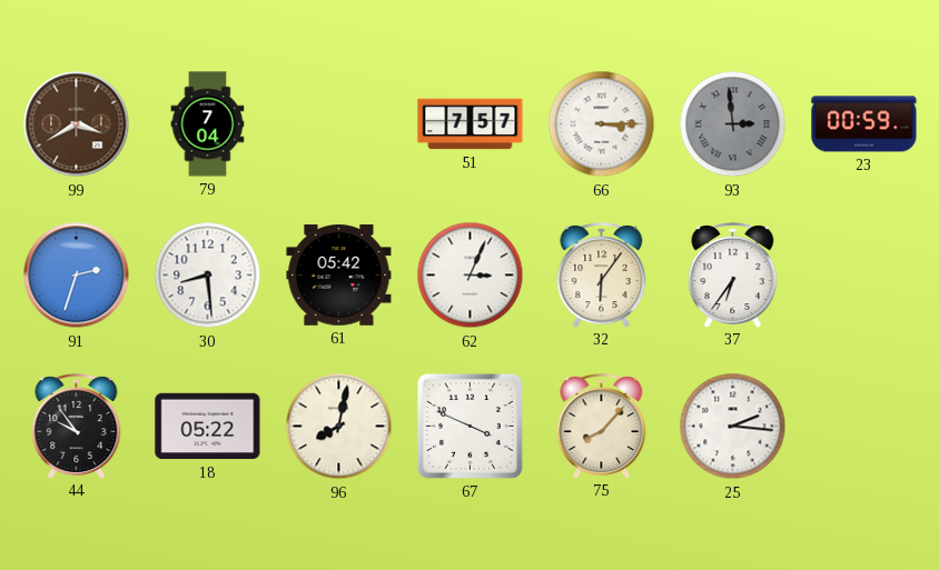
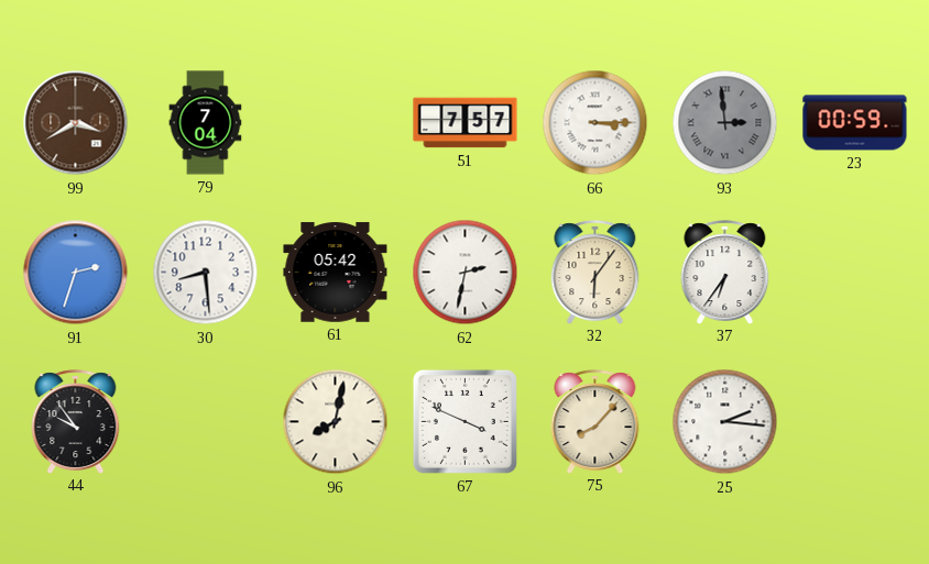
62: 3:04 -> 2:32
18: 05:22 -> none
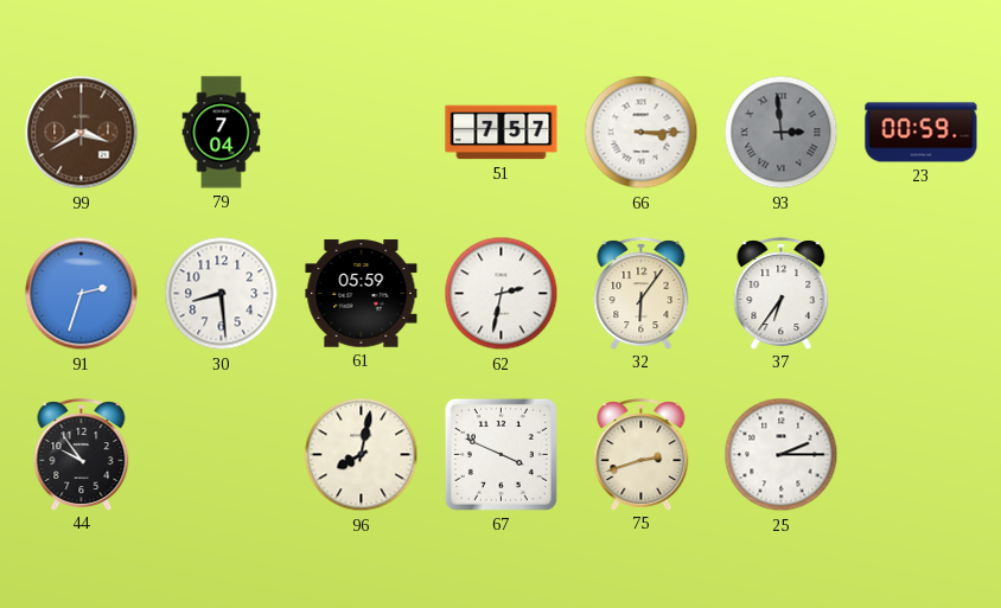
61: 05:42 -> 05:59
75: 8:07 -> 2:42
25: 2:16 -> 2:15
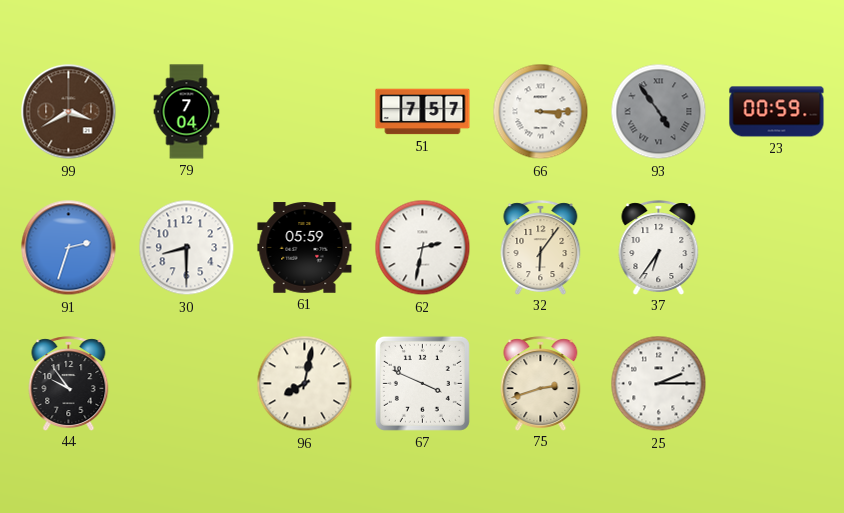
93: 2:59 -> 4:54
30: 8:29 -> 8:30
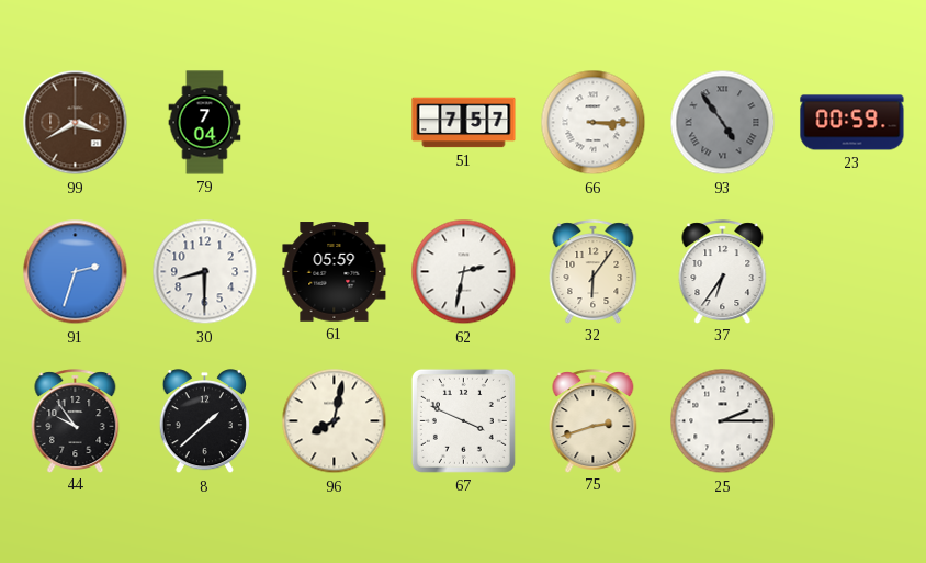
8: none -> 1:38
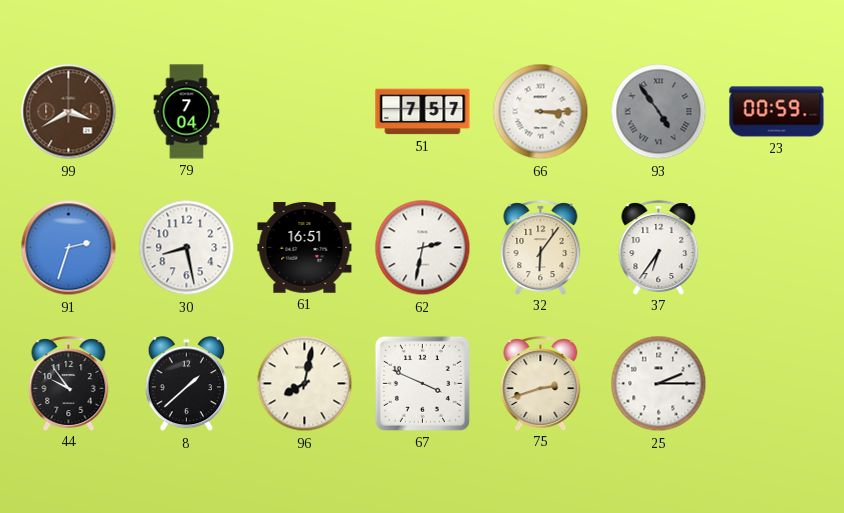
30: 8:30 -> 8:28
61: 05:59 -> 16:51
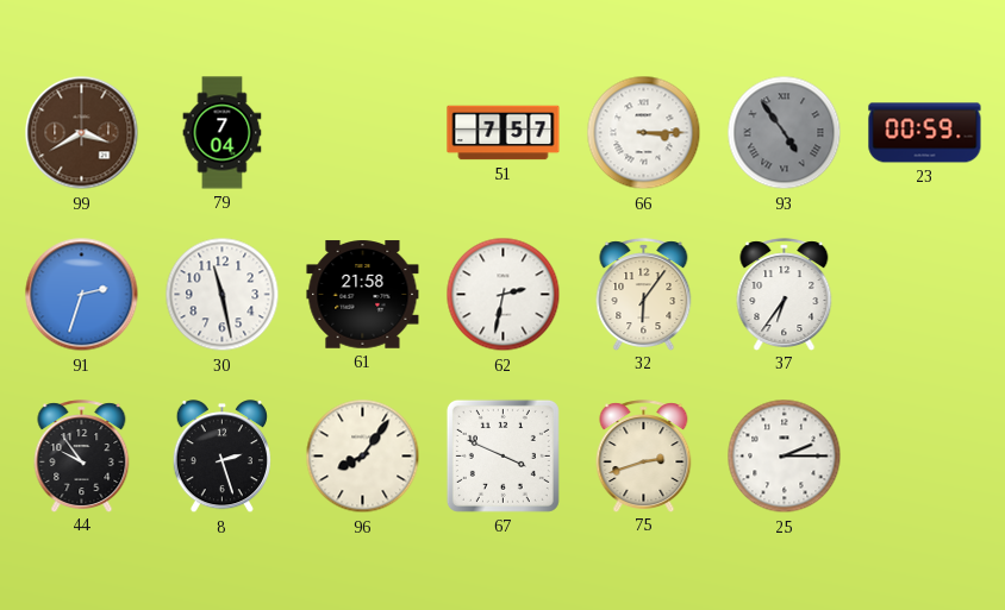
30: 8:28 -> 11:28
61: 16:51 -> 21:58
8: 1:38 -> 2:27
96: 8:02 -> 8:06
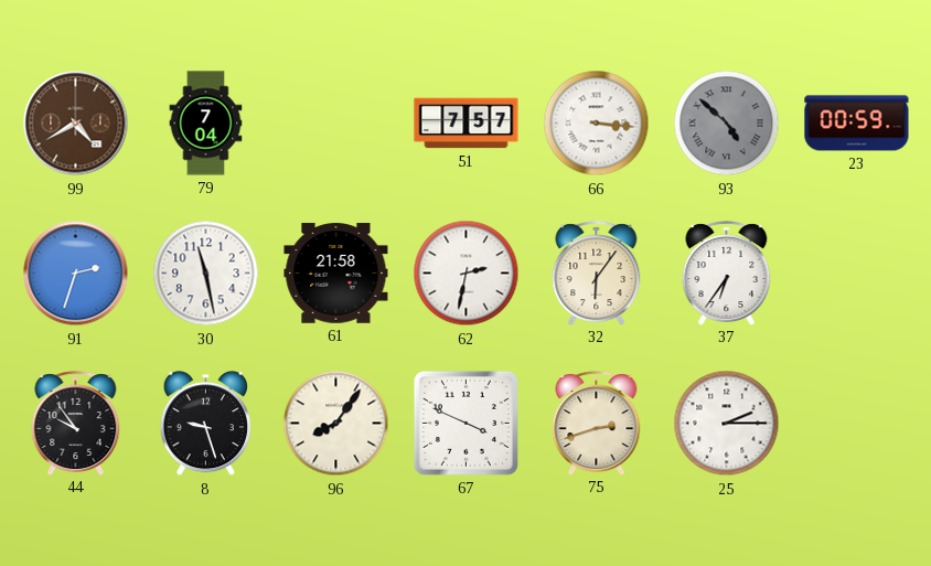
99: 3:40 -> 4:40
66: 3:15 -> 3:16
93: 4:54 -> 4:52
8: 2:27 -> 9:27
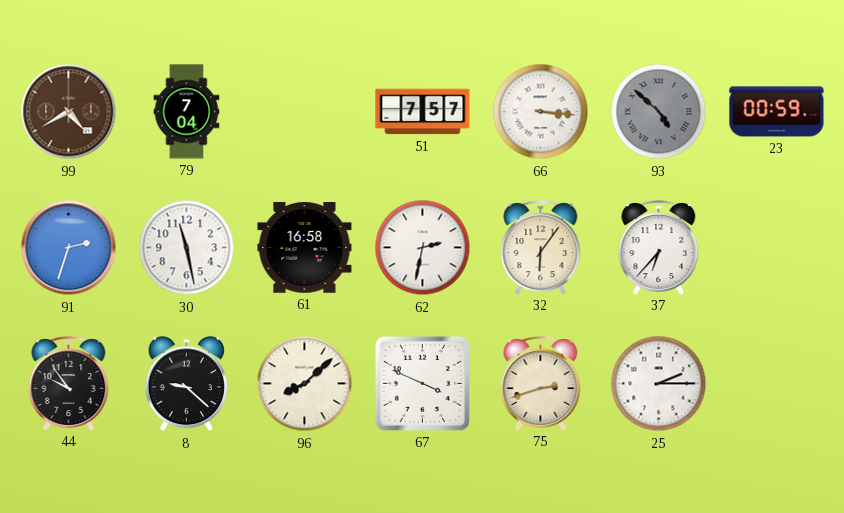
61: 21:58 -> 16:58
37: 6:36 -> 6:37
8: 9:27 -> 9:22
96: 8:06 -> 8:08
